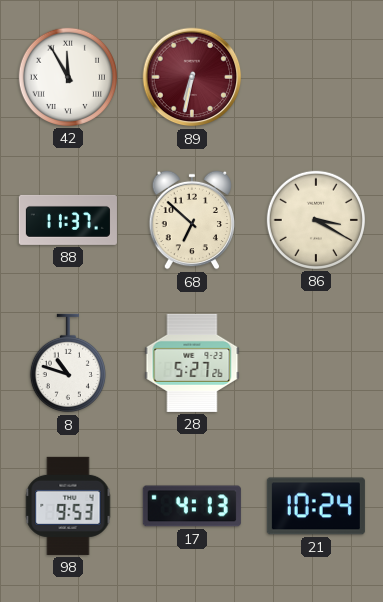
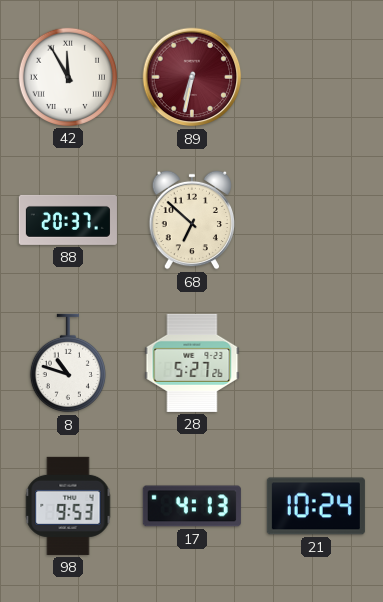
88: 11:37 -> 20:37
86: 3:20 -> none
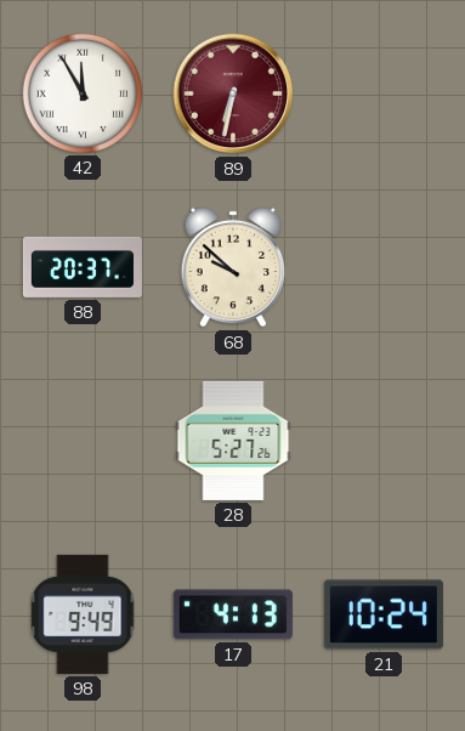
68: 6:52 -> 9:52
8: 10:48 -> none
98: 9:53 -> 9:49
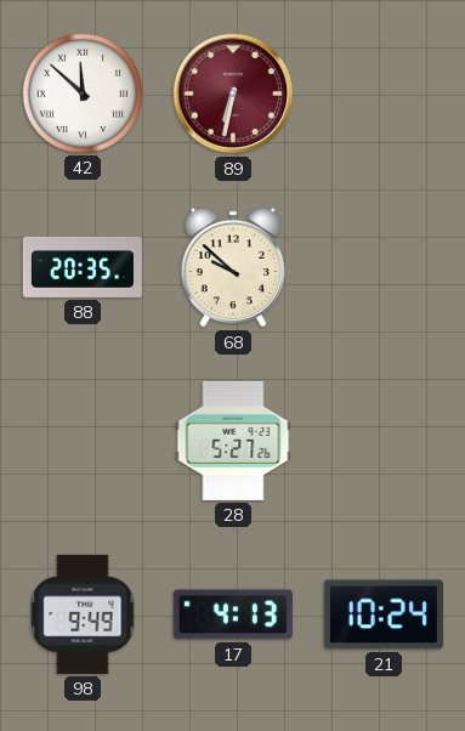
42: 11:55 -> 11:52
88: 20:37 -> 20:35
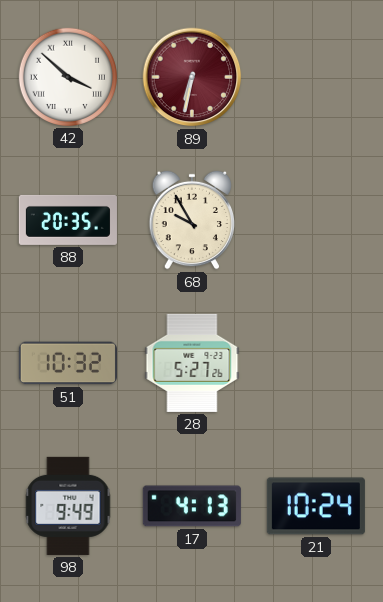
42: 11:52 -> 3:52
68: 9:52 -> 9:55
51: none -> 10:32
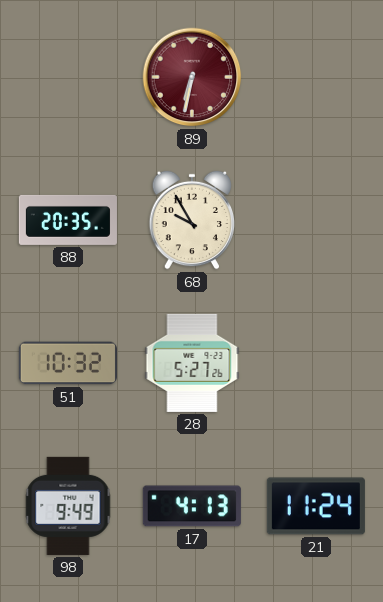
42: 3:52 -> none
21: 10:24 -> 11:24
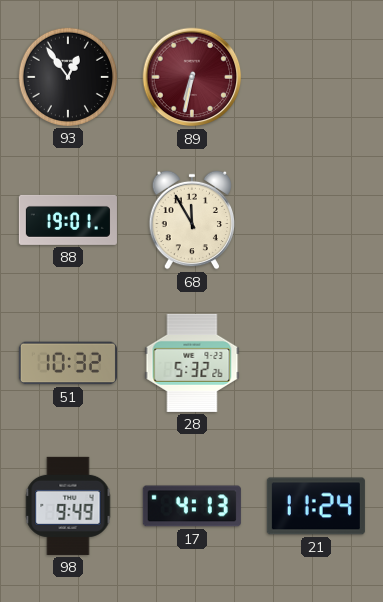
93: none -> 12:54
88: 20:35 -> 19:01
68: 9:55 -> 11:55
28: 5:27 -> 5:32
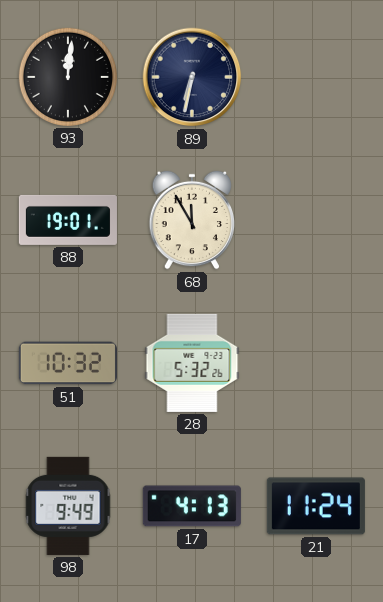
93: 12:54 -> 12:01
89 dial: burgundy -> navy
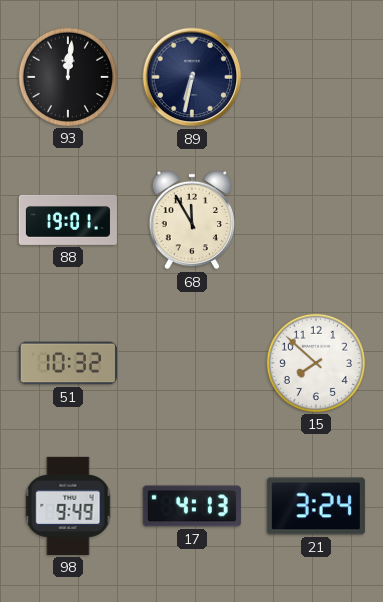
28: 5:32 -> none
15: none -> 7:52
21: 11:24 -> 3:24
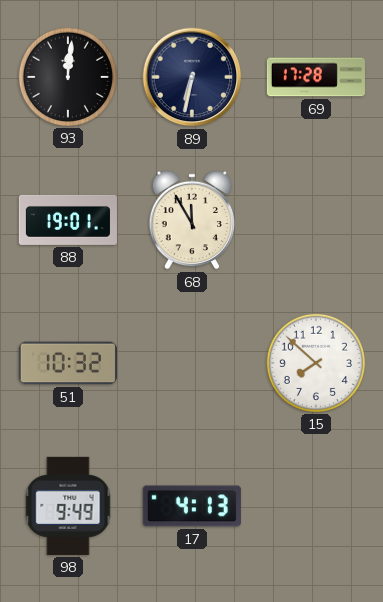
69: none -> 17:28
21: 3:24 -> none
